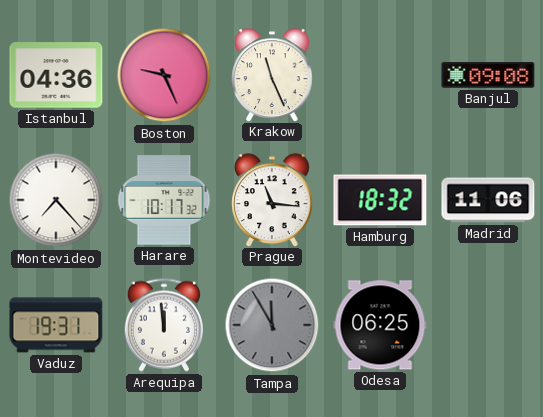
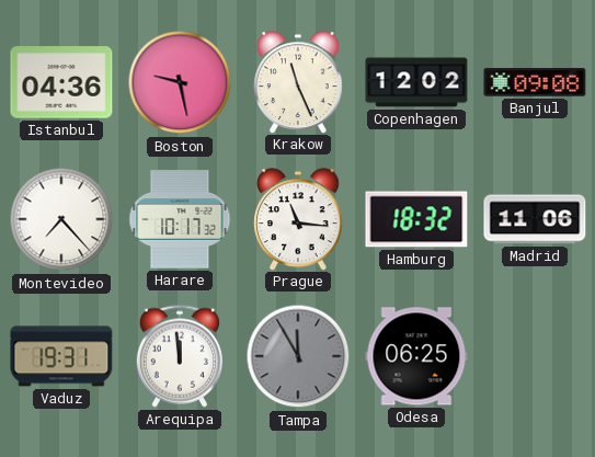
Boston: 9:26 -> 9:28
Copenhagen: none -> 12:02
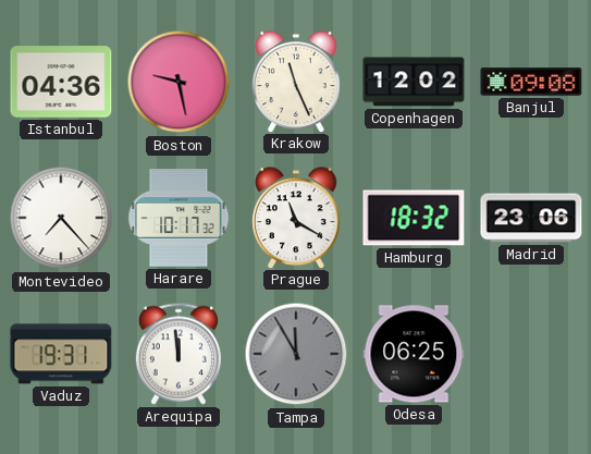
Prague: 11:16 -> 11:20
Madrid: 11:06 -> 23:06
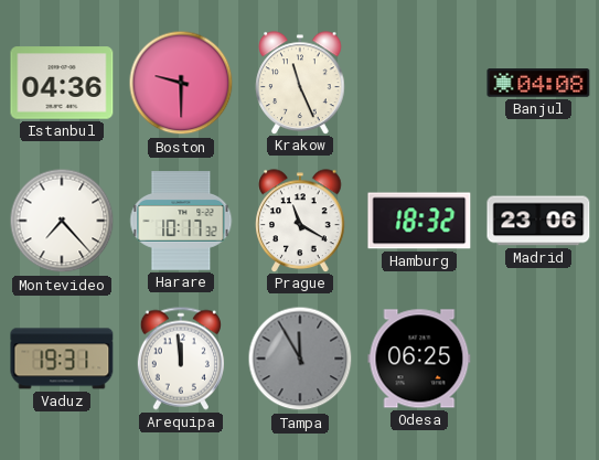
Boston: 9:28 -> 9:30
Copenhagen: 12:02 -> none
Banjul: 09:08 -> 04:08
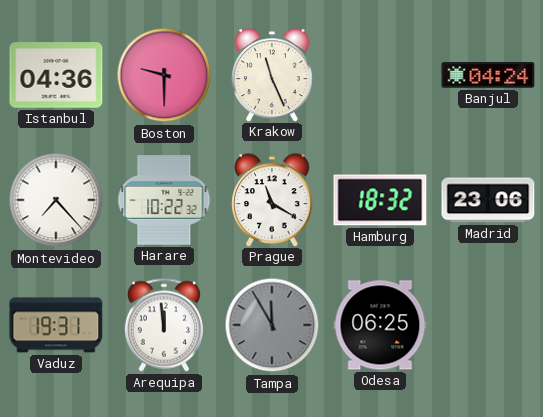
Banjul: 04:08 -> 04:24
Harare: 10:17 -> 10:22
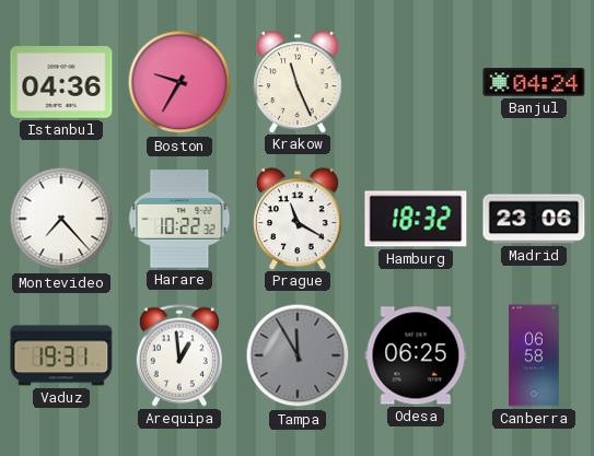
Boston: 9:30 -> 9:35
Arequipa: 11:59 -> 12:59
Canberra: none -> 06:58
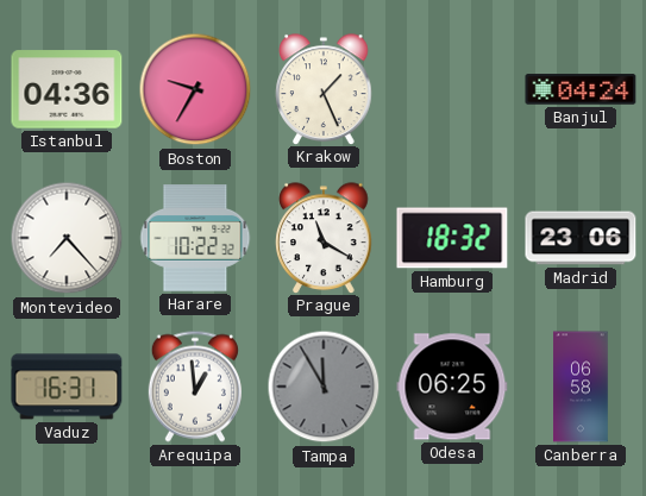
Krakow: 11:26 -> 1:26
Vaduz: 19:31 -> 16:31
